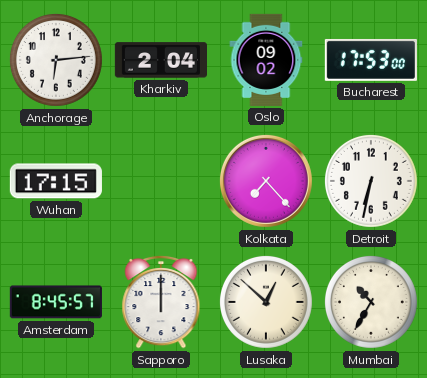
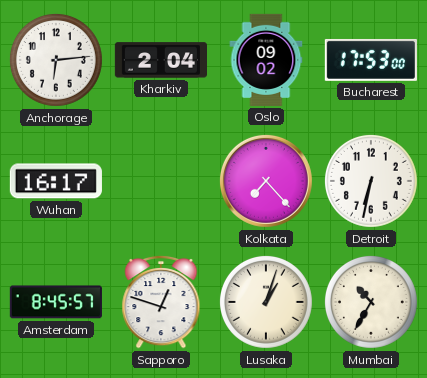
Wuhan: 17:15 -> 16:17
Sapporo: 12:00 -> 12:48
Lusaka: 12:52 -> 1:03
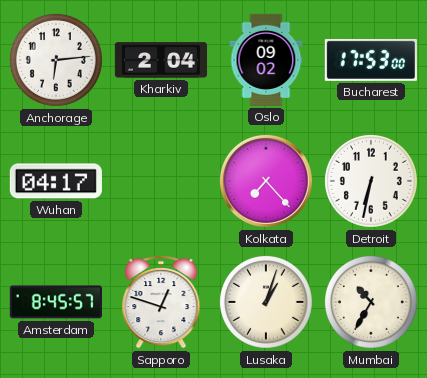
Wuhan: 16:17 -> 04:17
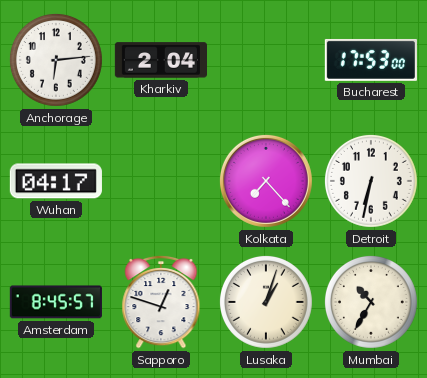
Oslo: 09:02 -> none
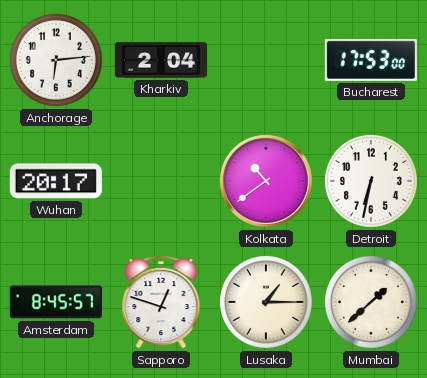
Wuhan: 04:17 -> 20:17
Kolkata: 7:23 -> 10:39
Lusaka: 1:03 -> 1:15
Mumbai: 10:35 -> 1:38
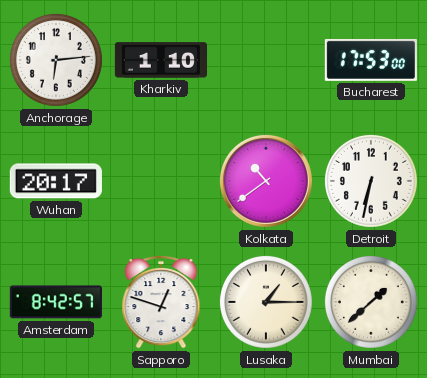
Kharkiv: 2:04 -> 1:10
Amsterdam: 8:45 -> 8:42
